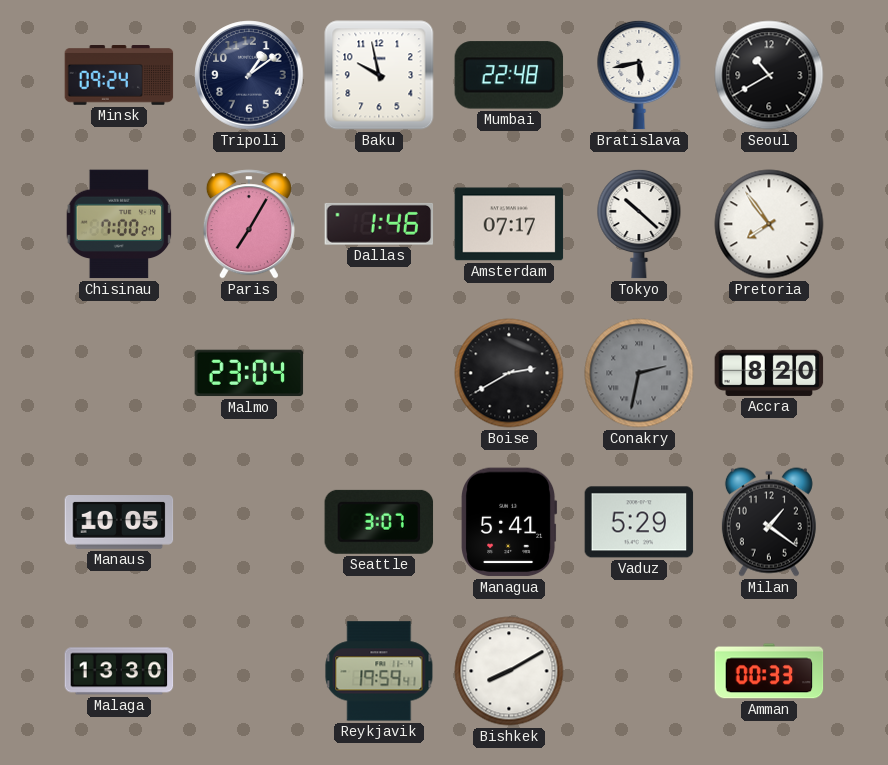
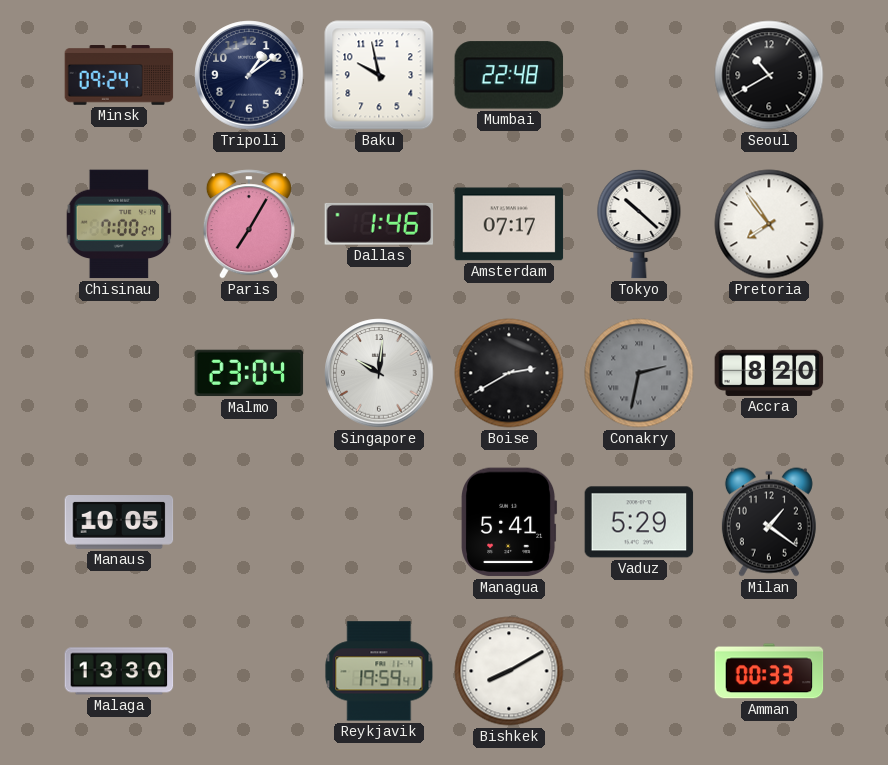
Bratislava: 5:43 -> none
Singapore: none -> 10:01
Seattle: 3:07 -> none
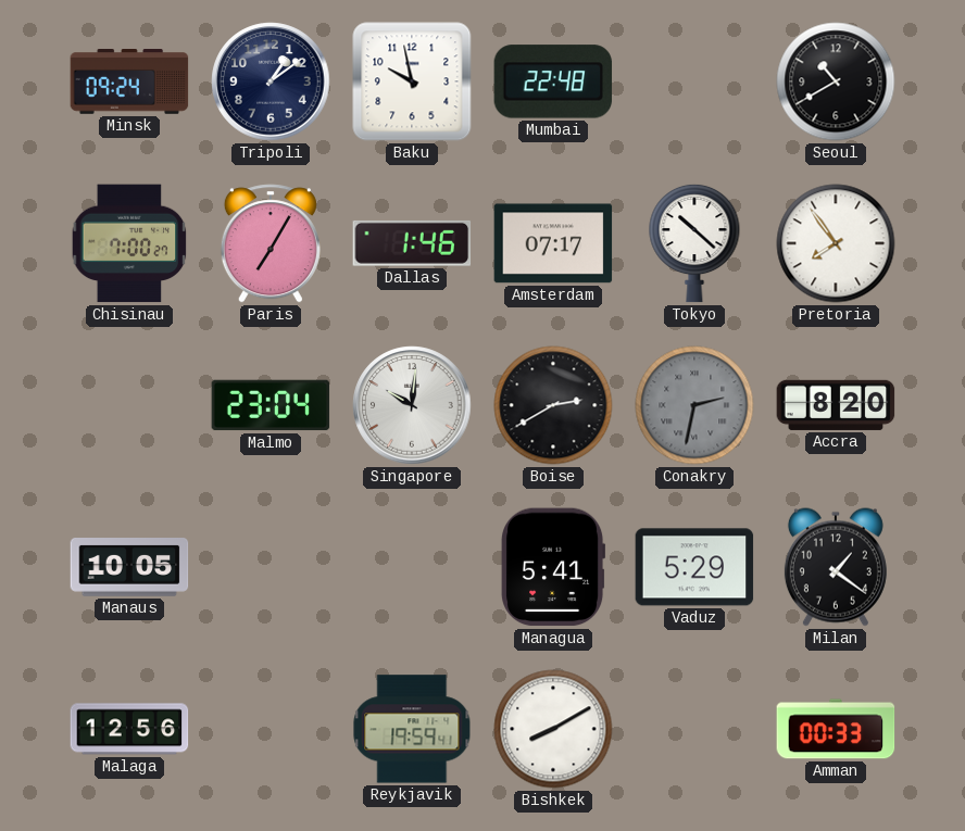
Malaga: 13:30 -> 12:56
